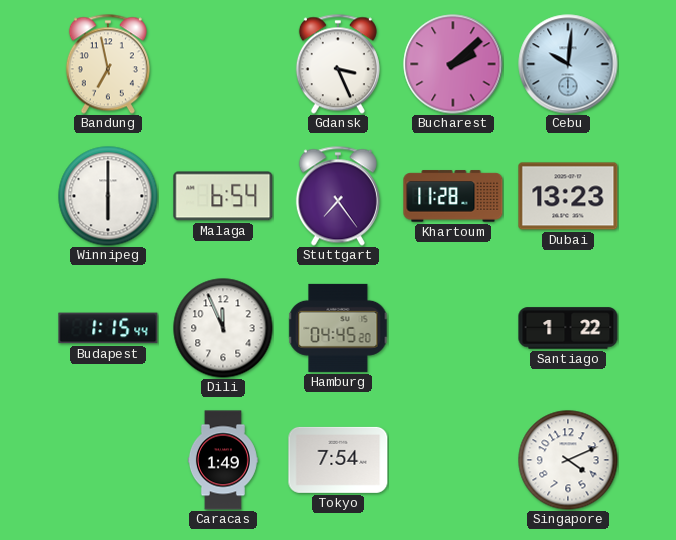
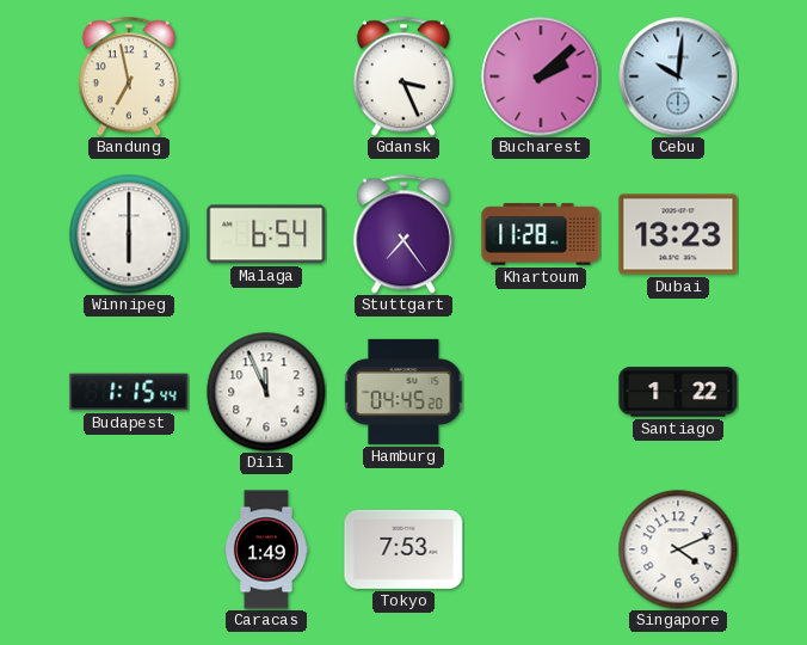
Tokyo: 7:54 -> 7:53
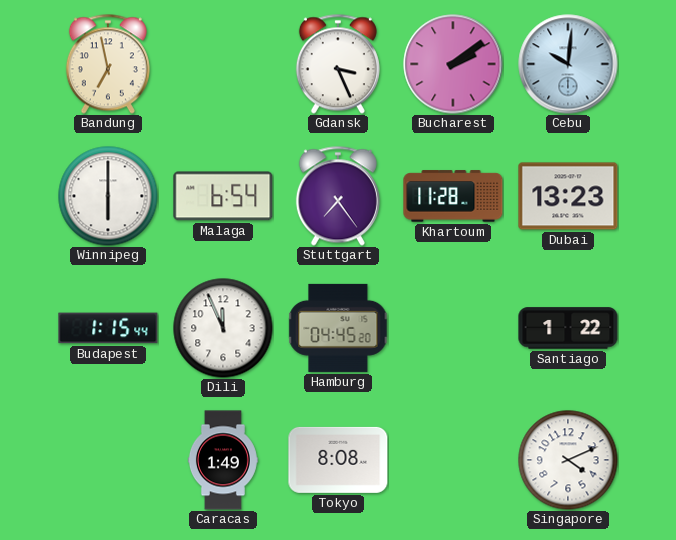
Bucharest: 2:08 -> 2:09
Tokyo: 7:53 -> 8:08
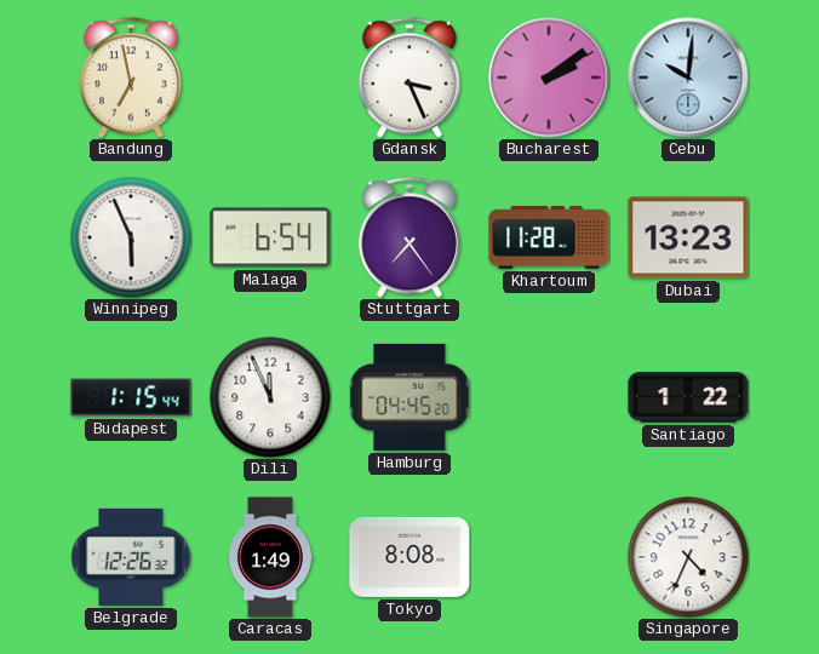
Winnipeg: 6:00 -> 5:56
Belgrade: none -> 12:26
Singapore: 4:11 -> 4:34
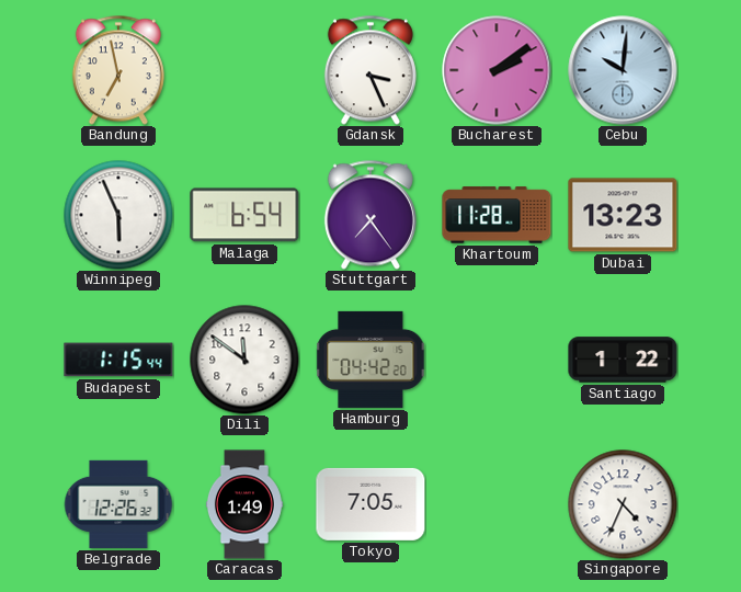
Dili: 11:56 -> 11:51
Hamburg: 04:45 -> 04:42
Tokyo: 8:08 -> 7:05
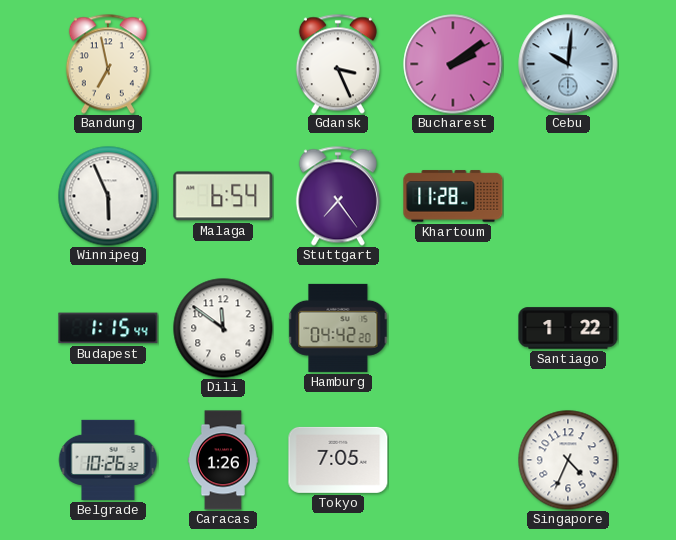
Dubai: 13:23 -> none
Belgrade: 12:26 -> 10:26
Caracas: 1:49 -> 1:26
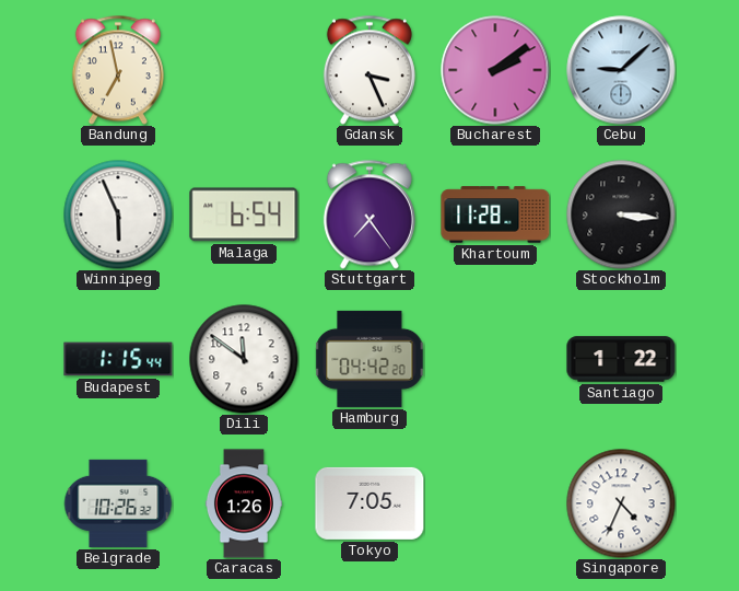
Cebu: 10:01 -> 9:08
Stockholm: none -> 3:16
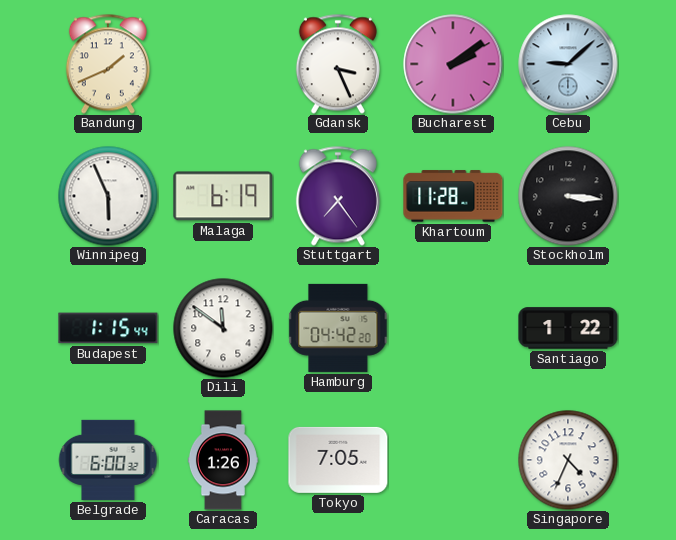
Bandung: 6:58 -> 1:41
Malaga: 6:54 -> 6:19
Belgrade: 10:26 -> 6:00
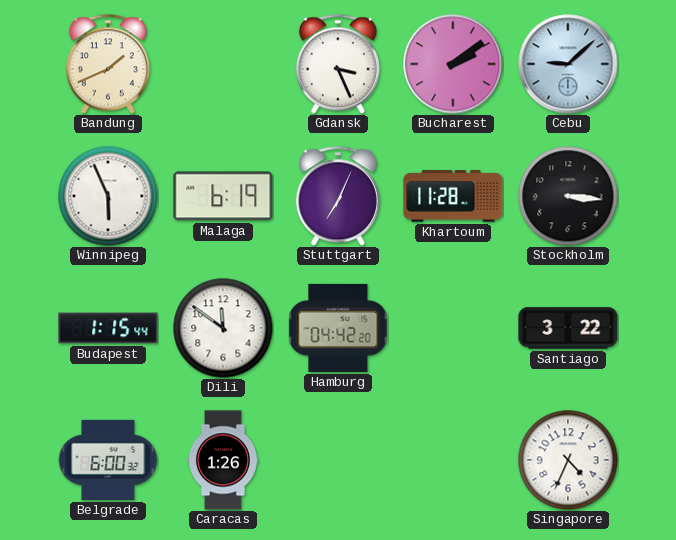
Stuttgart: 7:24 -> 7:04
Santiago: 1:22 -> 3:22
Tokyo: 7:05 -> none
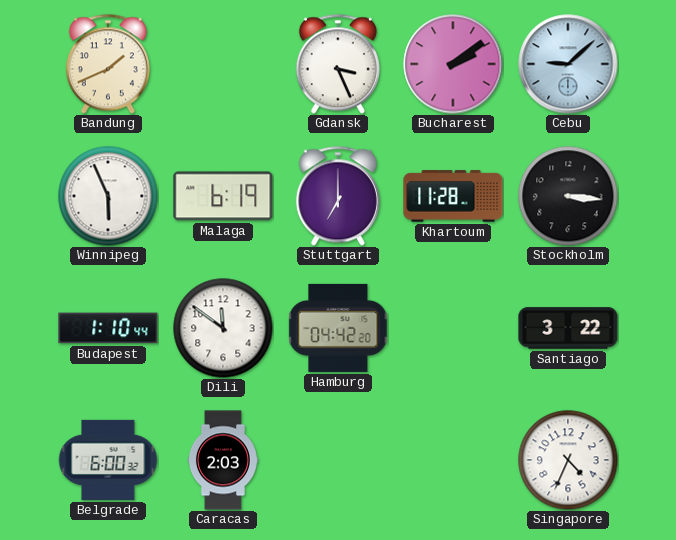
Stuttgart: 7:04 -> 7:00
Budapest: 1:15 -> 1:10
Caracas: 1:26 -> 2:03
